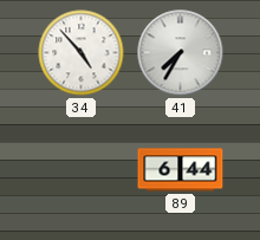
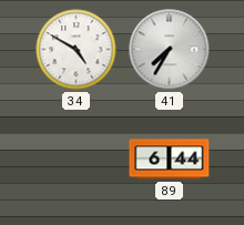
34: 4:53 -> 4:50
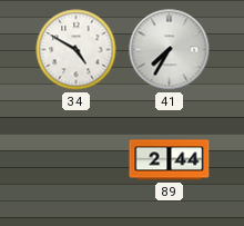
89: 6:44 -> 2:44
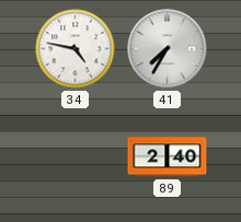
34: 4:50 -> 4:47
89: 2:44 -> 2:40
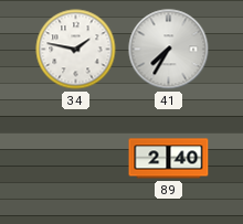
34: 4:47 -> 1:47
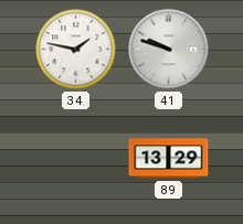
41: 7:35 -> 9:48
89: 2:40 -> 13:29
